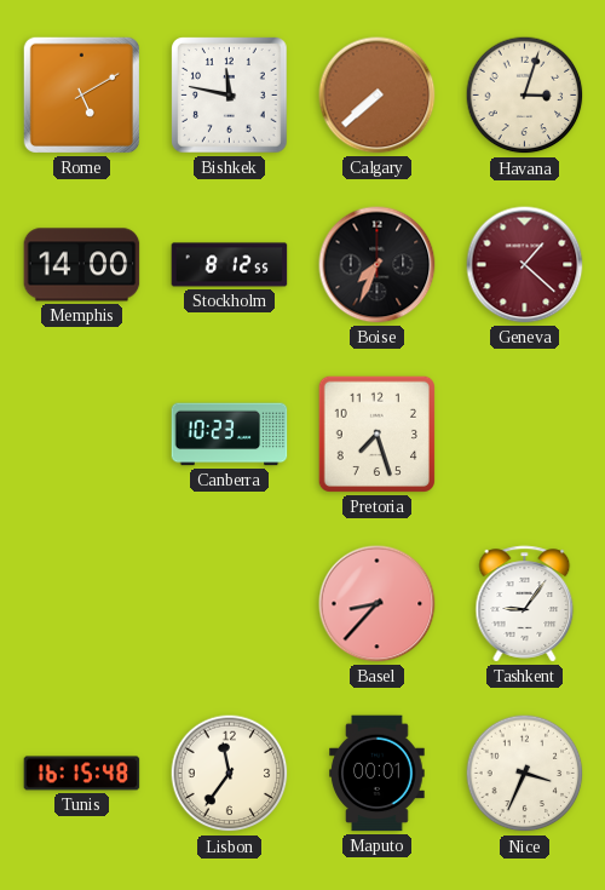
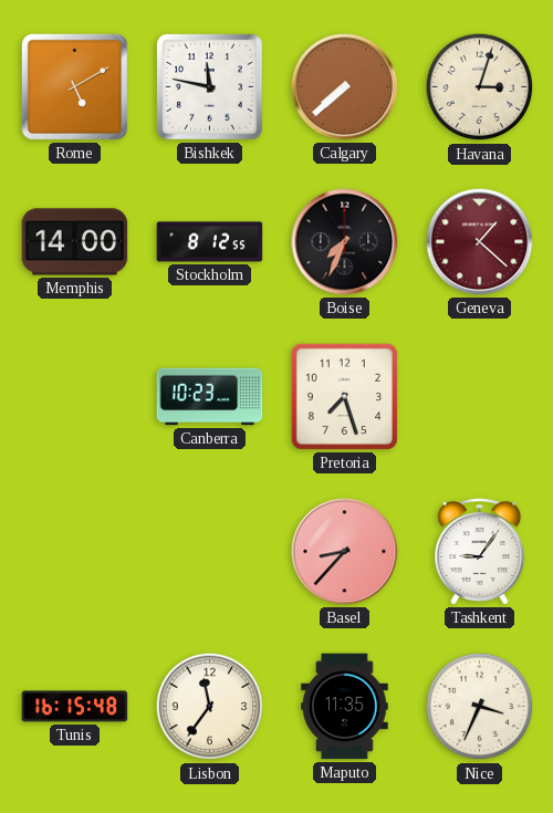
Maputo: 00:01 -> 11:35
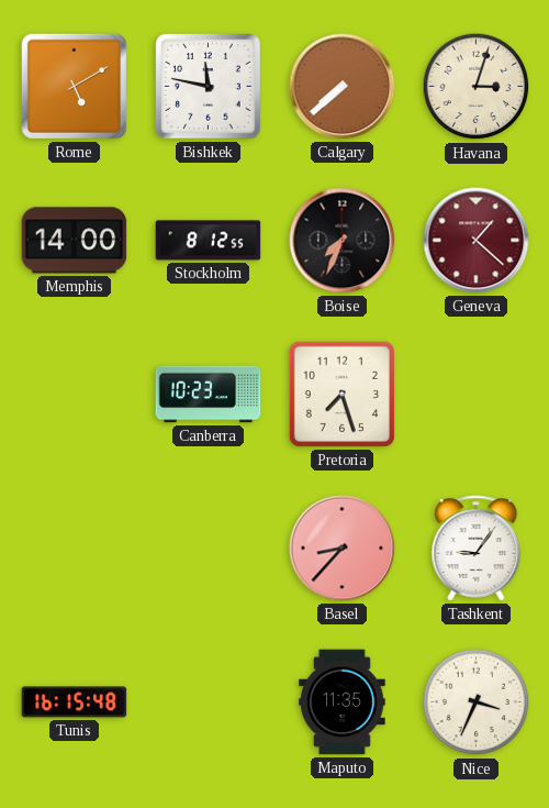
Lisbon: 11:36 -> none
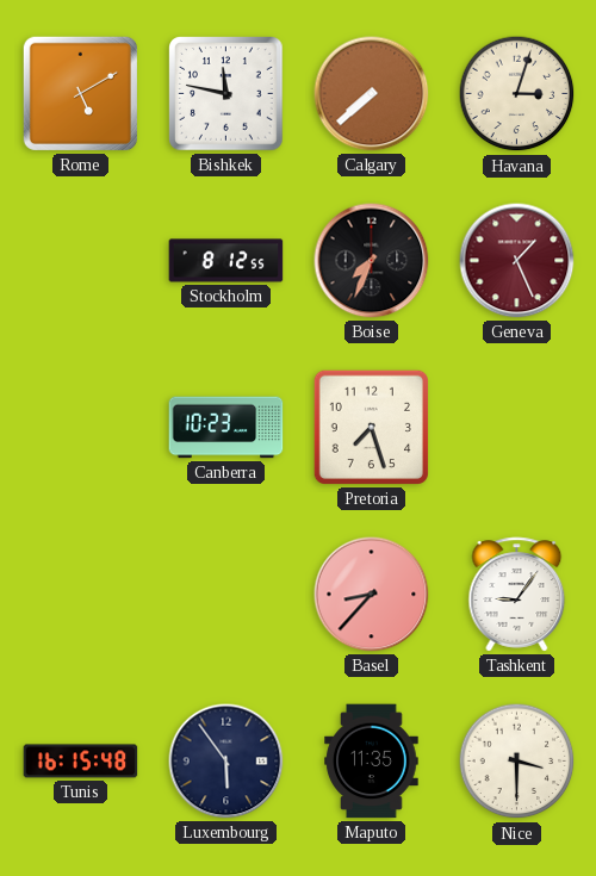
Memphis: 14:00 -> none
Geneva: 1:22 -> 1:26
Luxembourg: none -> 5:54
Nice: 3:34 -> 3:30
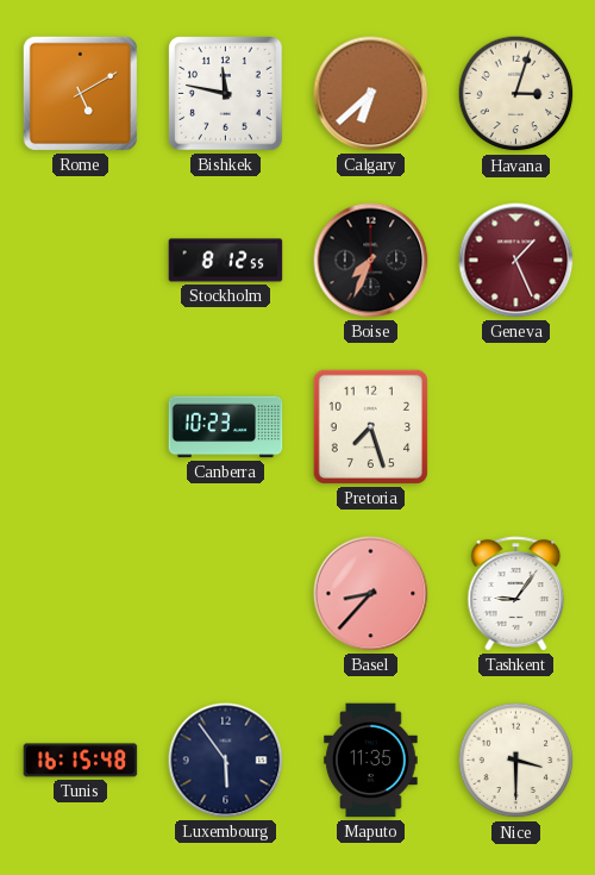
Calgary: 7:38 -> 6:38
